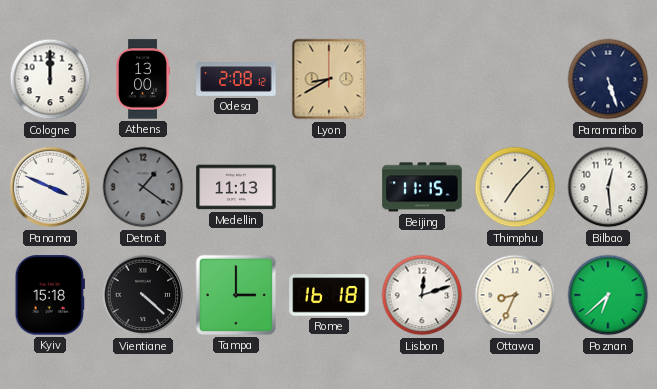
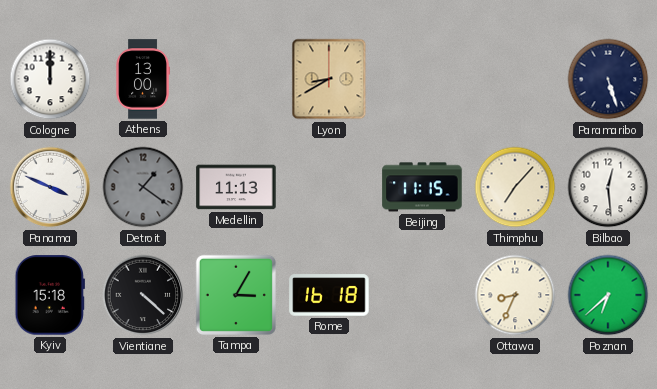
Odesa: 2:08 -> none
Tampa: 3:00 -> 3:05
Lisbon: 12:12 -> none
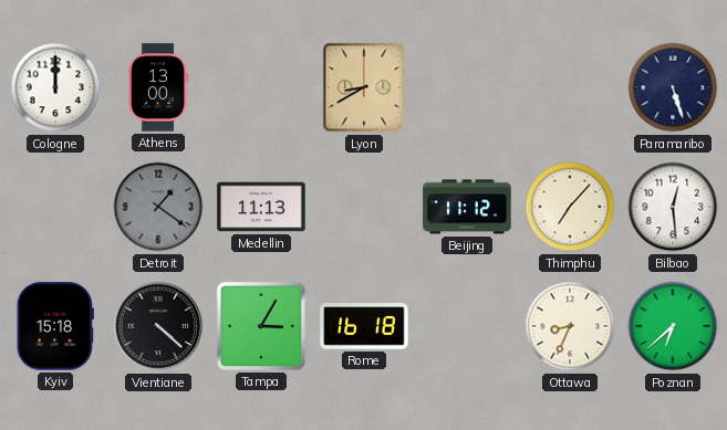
Panama: 3:49 -> none
Beijing: 11:15 -> 11:12
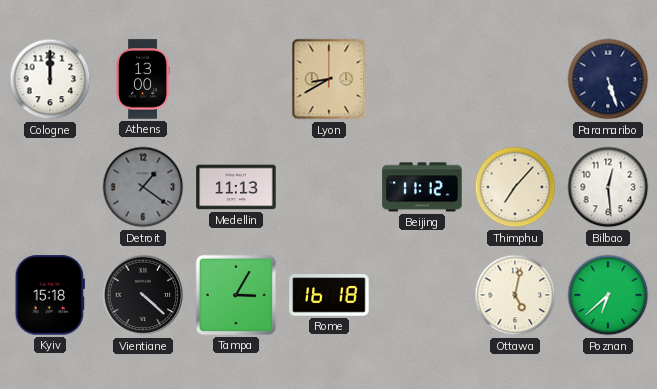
Ottawa: 8:34 -> 5:02
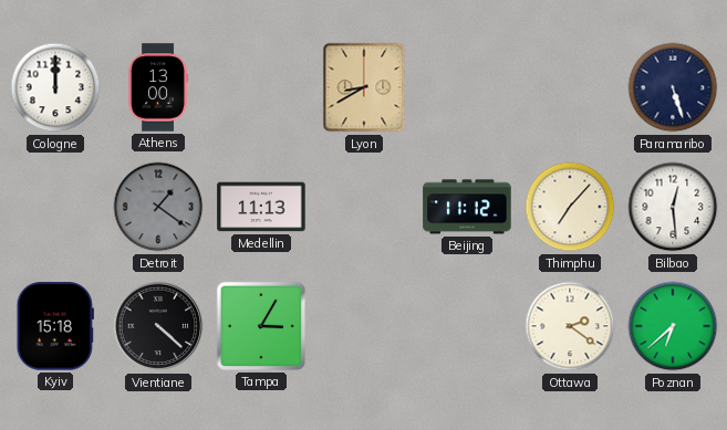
Rome: 16:18 -> none
Ottawa: 5:02 -> 2:21
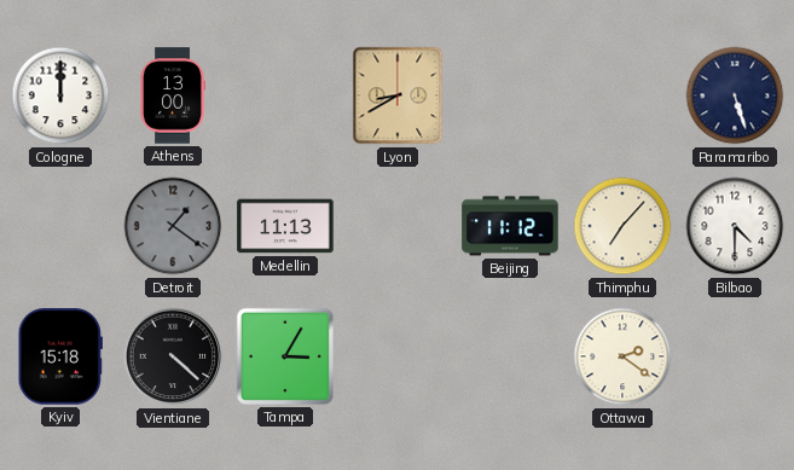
Bilbao: 12:29 -> 4:30
Poznan: 6:38 -> none
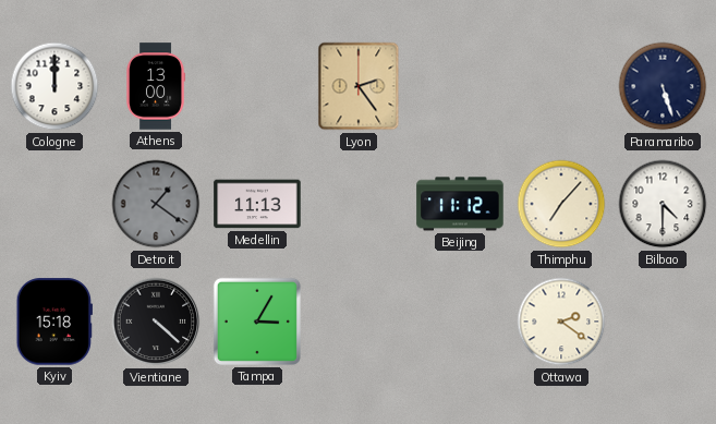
Lyon: 8:40 -> 2:24
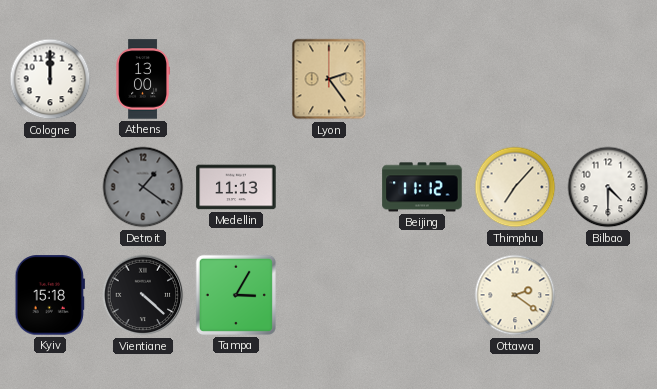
Paramaribo: 5:27 -> none
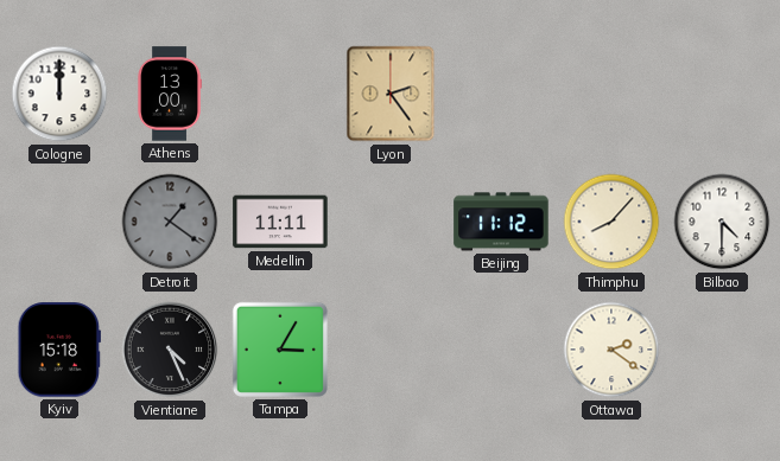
Medellin: 11:13 -> 11:11
Thimphu: 7:07 -> 8:07
Vientiane: 4:22 -> 4:26
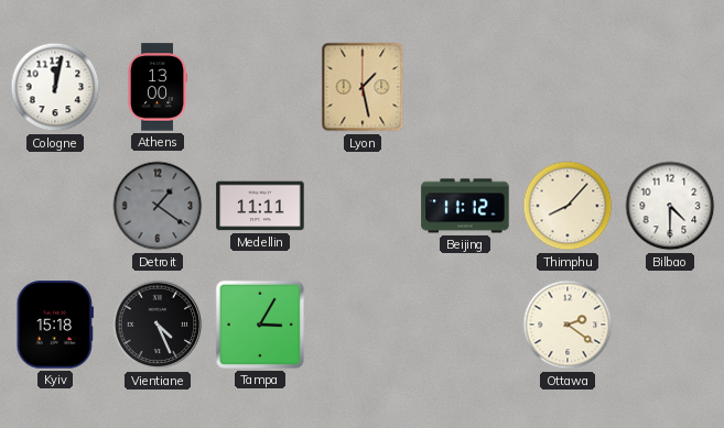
Cologne: 12:00 -> 12:02
Lyon: 2:24 -> 1:28
